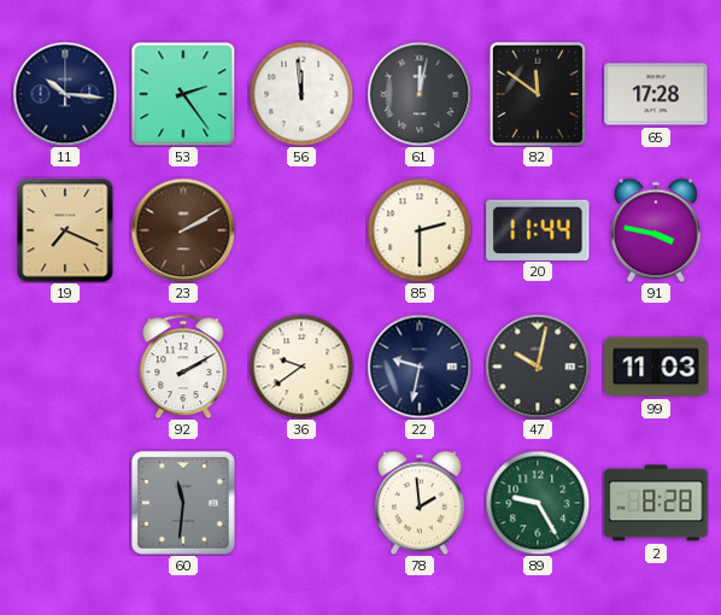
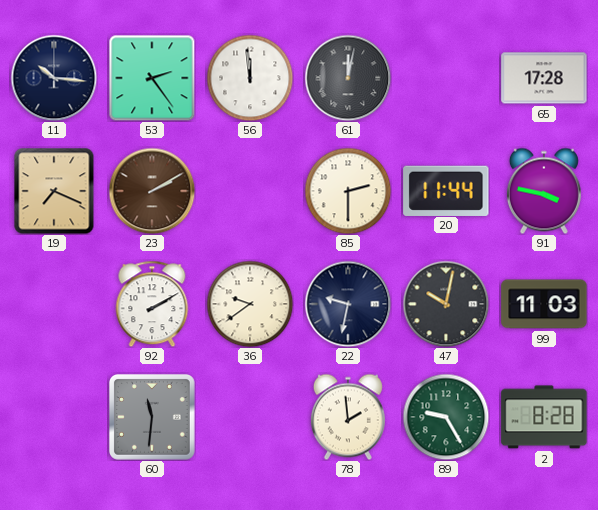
82: 11:51 -> none
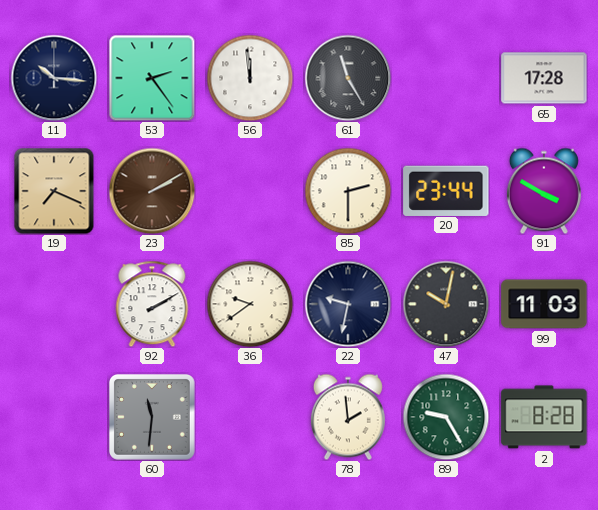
61: 12:02 -> 11:25
20: 11:44 -> 23:44
91: 3:47 -> 3:50
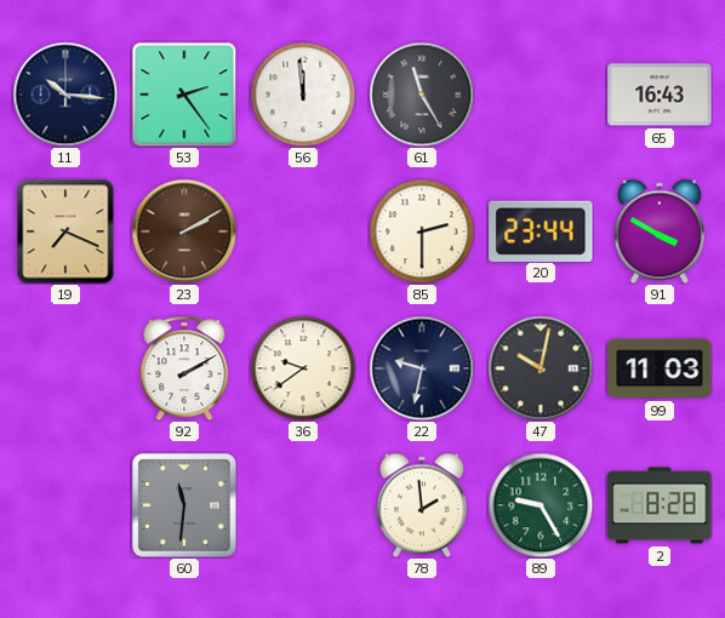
65: 17:28 -> 16:43
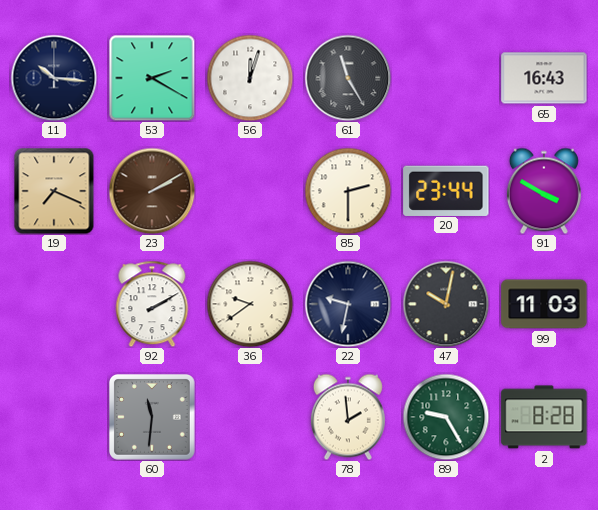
53: 2:24 -> 2:20
56: 11:59 -> 12:03
